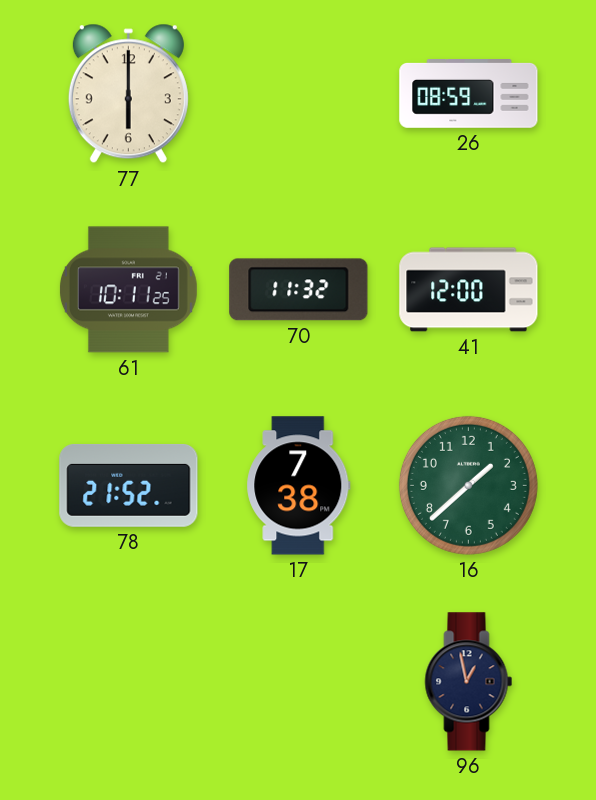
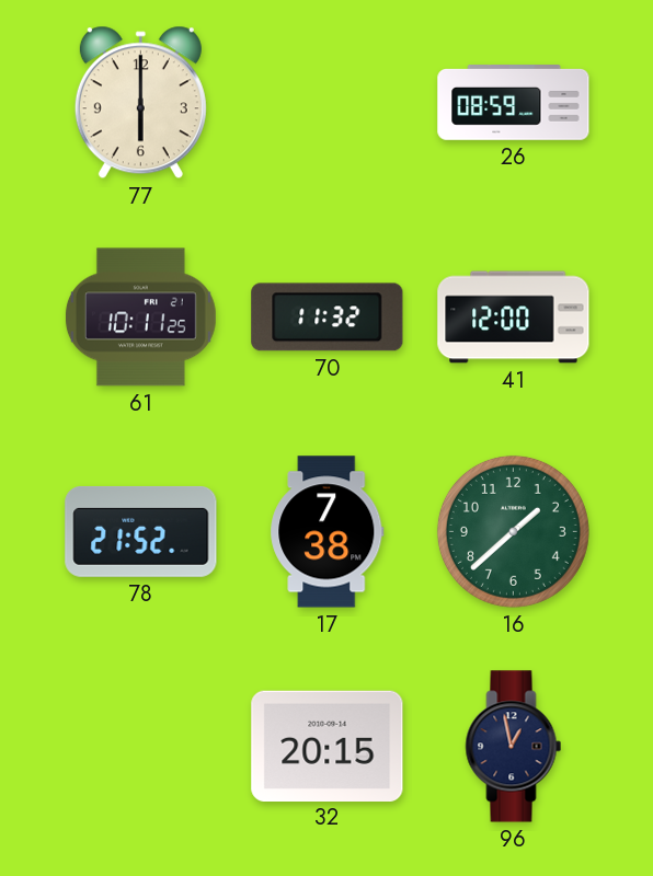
32: none -> 20:15
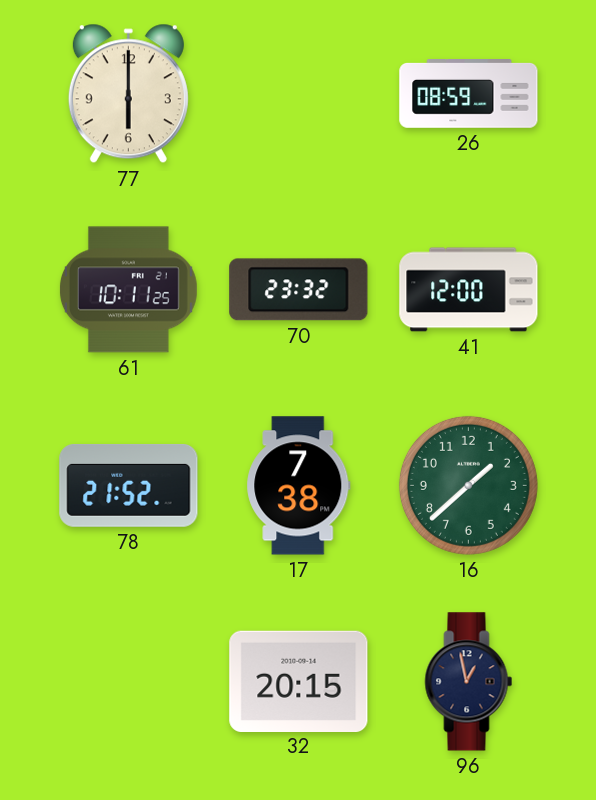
70: 11:32 -> 23:32
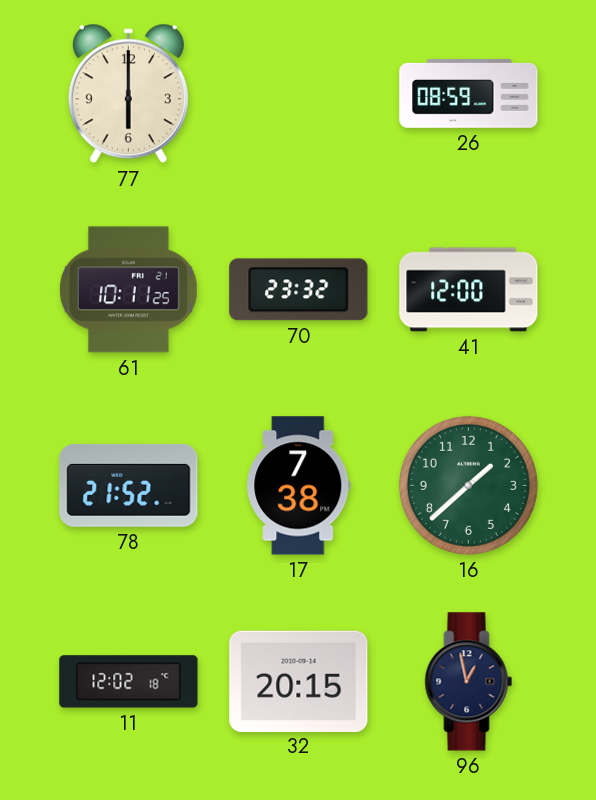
11: none -> 12:02
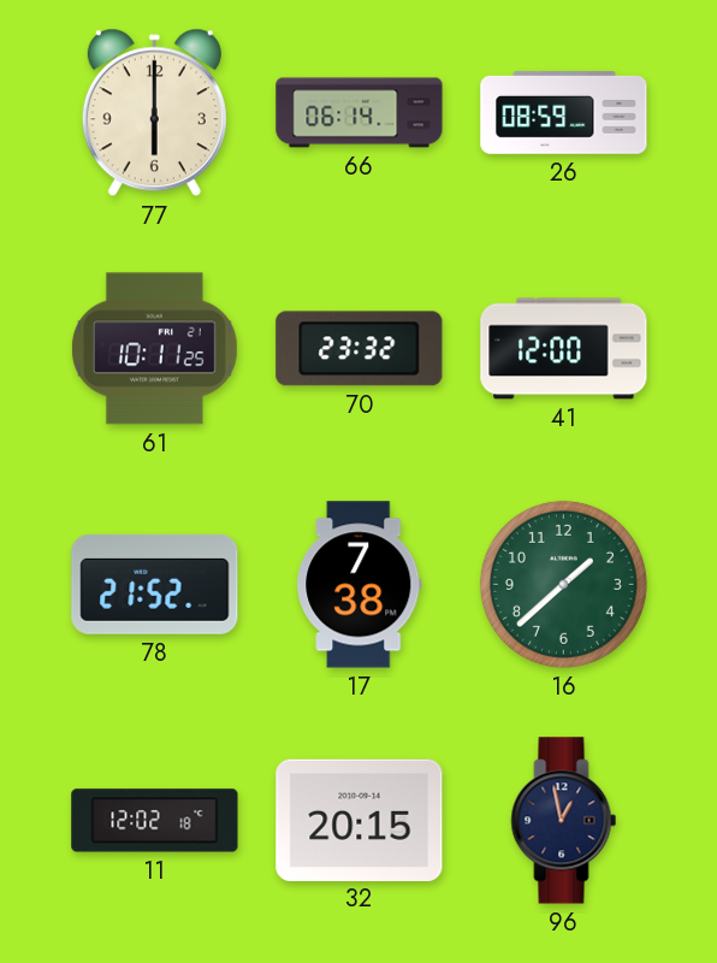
66: none -> 06:14
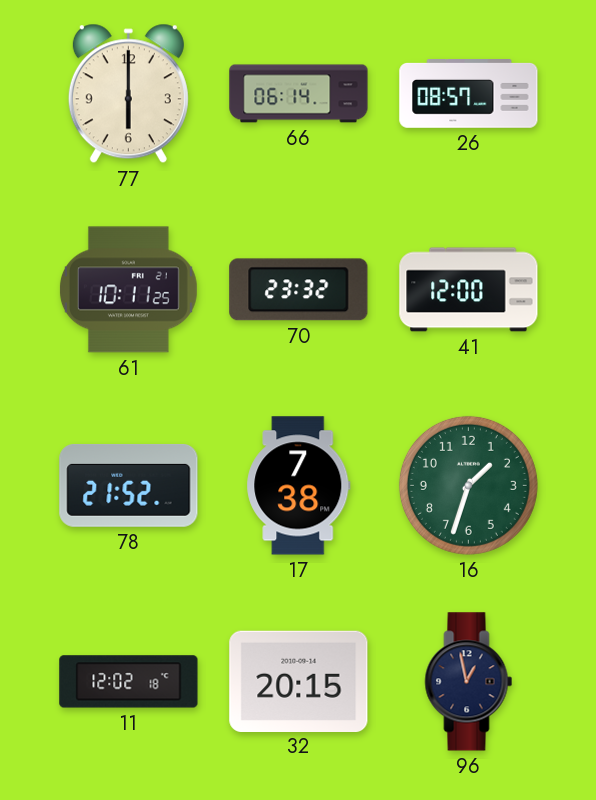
26: 08:59 -> 08:57
16: 1:38 -> 1:33
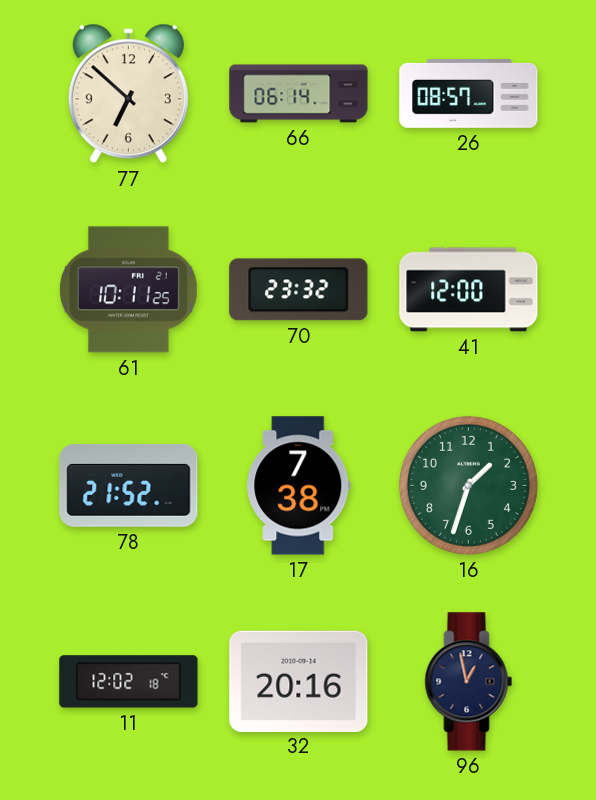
77: 6:00 -> 6:52
32: 20:15 -> 20:16
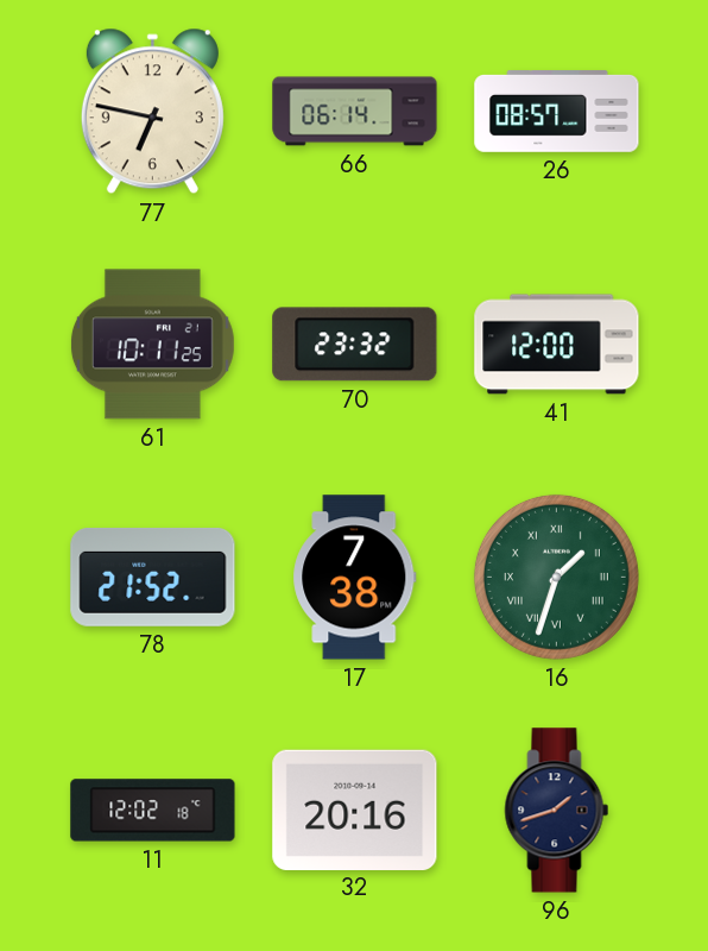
77: 6:52 -> 6:47
16 numerals: Arabic -> Roman
96: 12:58 -> 1:42
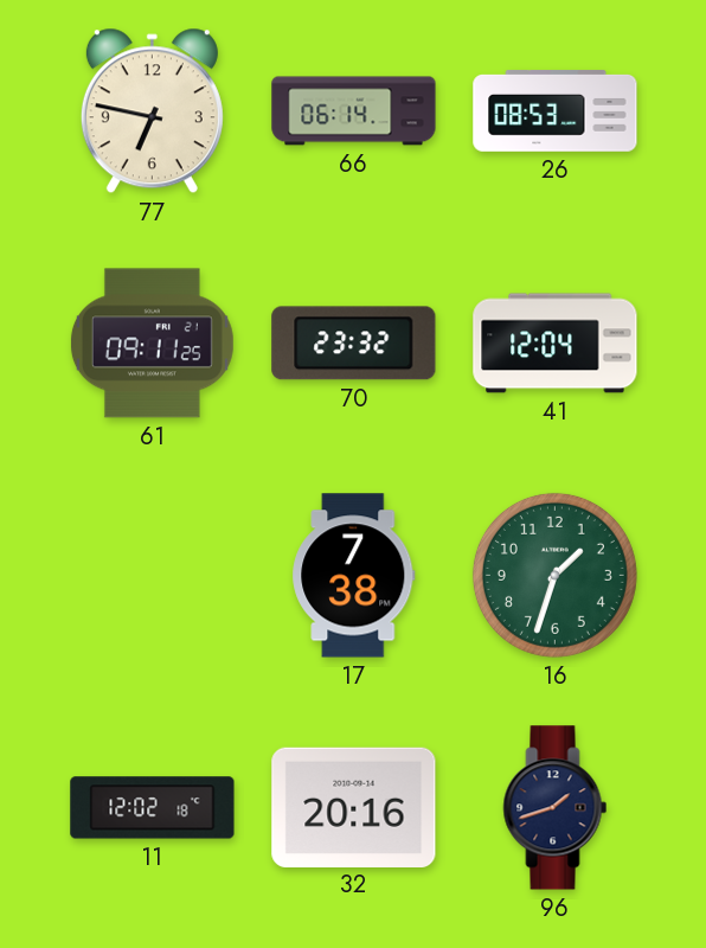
26: 08:57 -> 08:53
61: 10:11 -> 09:11
41: 12:00 -> 12:04
78: 21:52 -> none
16 numerals: Roman -> Arabic
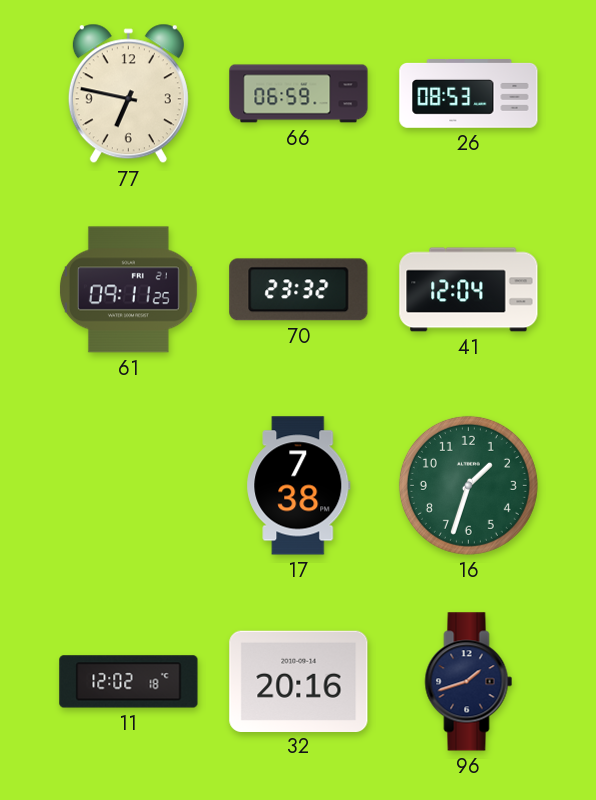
66: 06:14 -> 06:59
